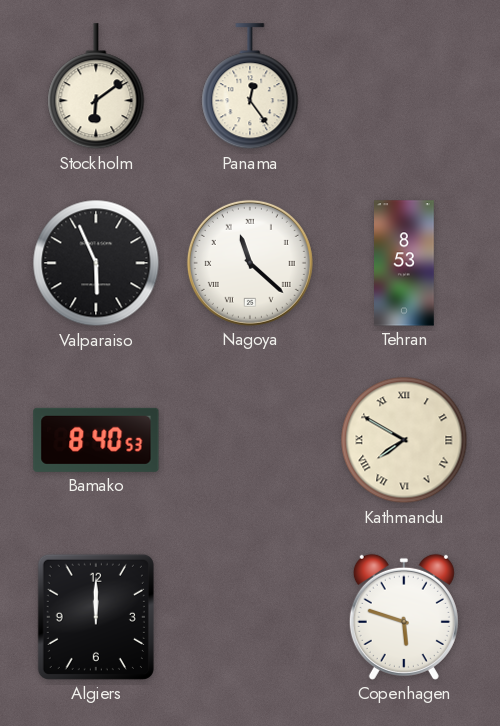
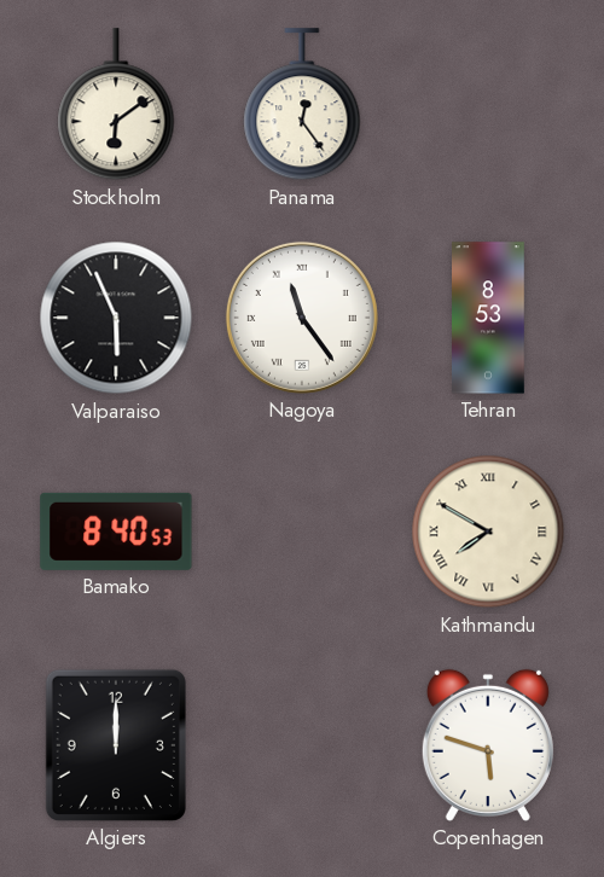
Nagoya: 11:22 -> 11:24
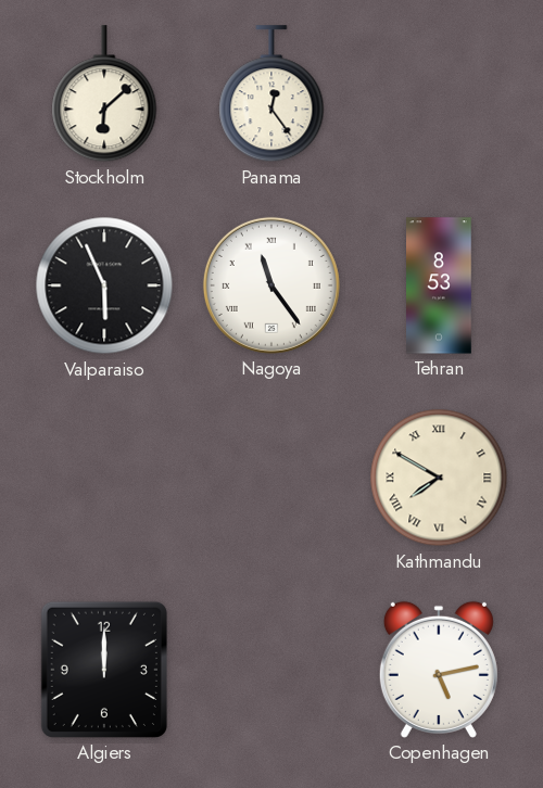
Stockholm: 6:09 -> 6:08
Bamako: 8:40 -> none
Copenhagen: 5:48 -> 5:13
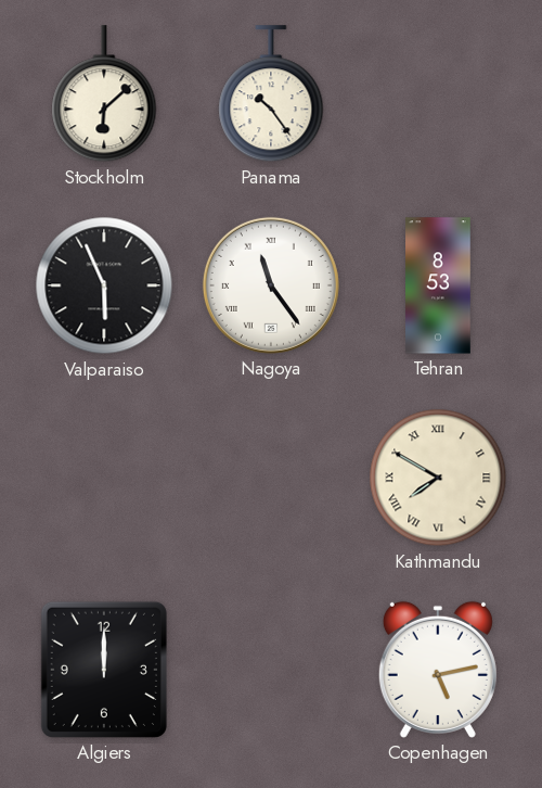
Panama: 12:24 -> 10:24
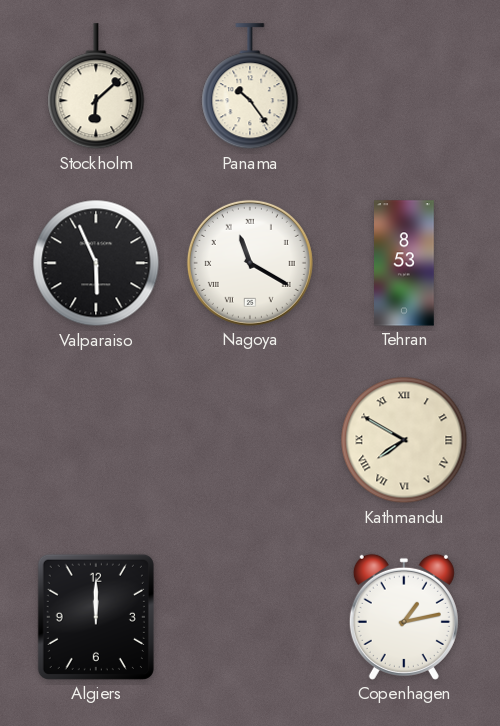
Nagoya: 11:24 -> 11:20
Copenhagen: 5:13 -> 1:13
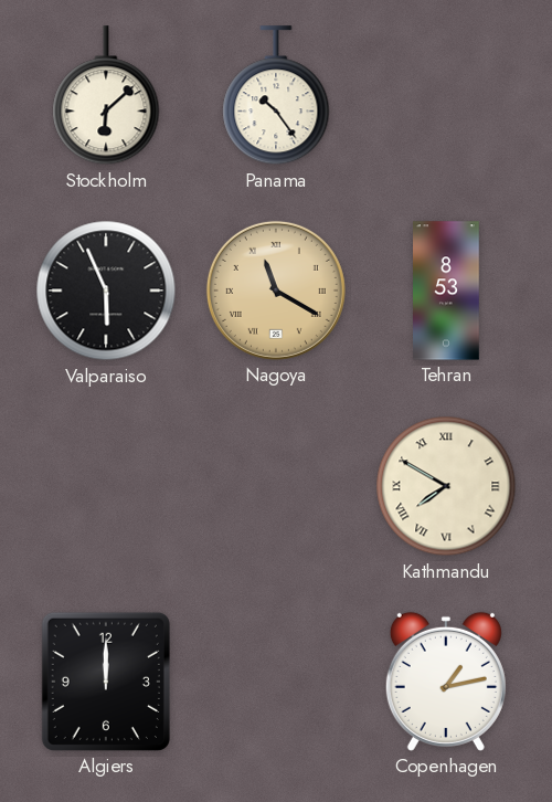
Nagoya dial: white -> champagne
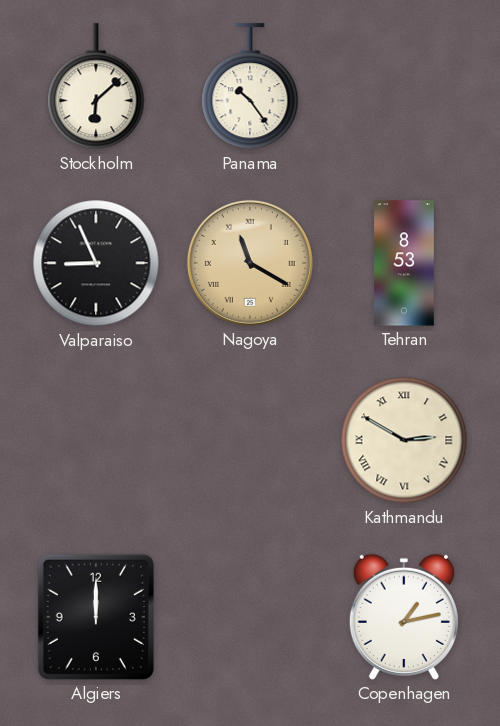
Valparaiso: 5:56 -> 8:56
Kathmandu: 7:50 -> 2:50
